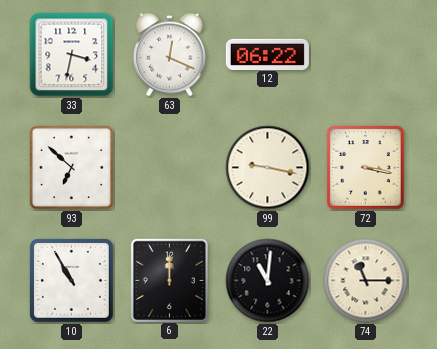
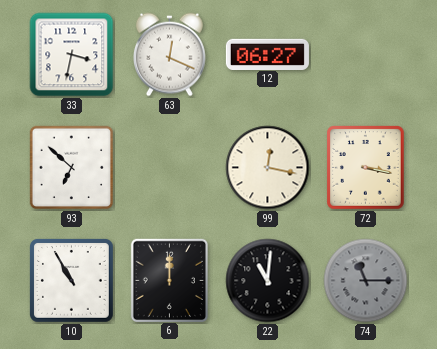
12: 06:22 -> 06:27
99: 9:17 -> 12:17
74 dial: cream -> grey
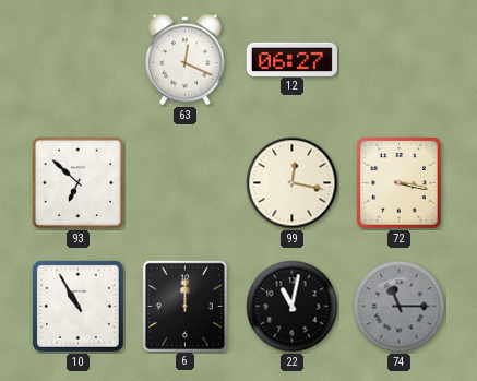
33: 3:32 -> none
22: 11:01 -> 11:02
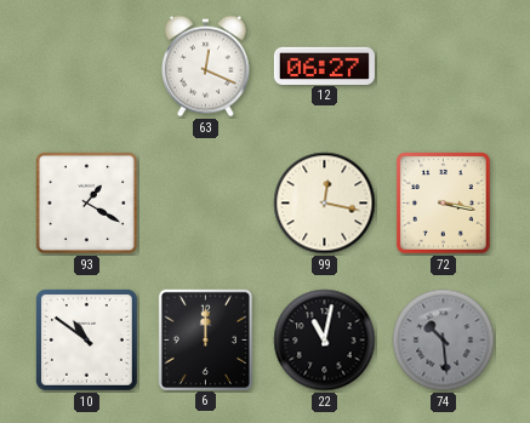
93: 6:52 -> 1:20
10: 10:55 -> 10:51
74: 11:15 -> 10:29
